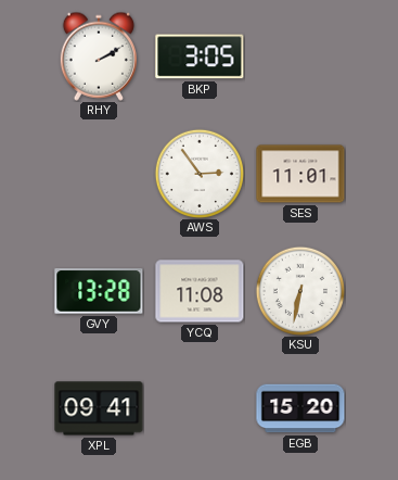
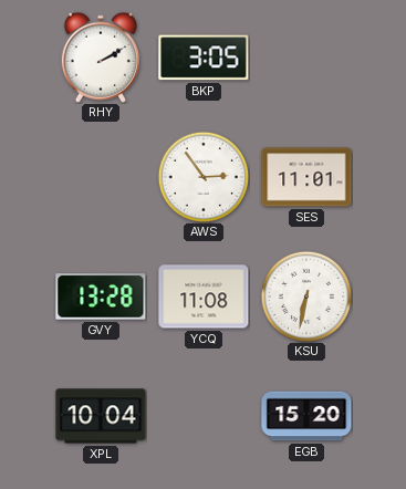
XPL: 09:41 -> 10:04
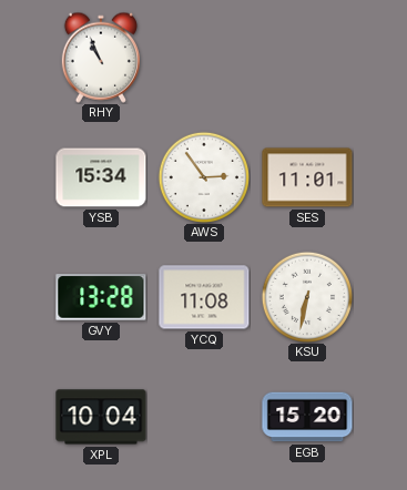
RHY: 2:10 -> 10:56
BKP: 3:05 -> none
YSB: none -> 15:34
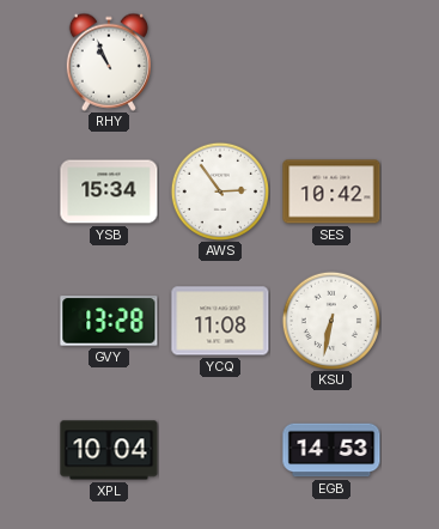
SES: 11:01 -> 10:42
EGB: 15:20 -> 14:53
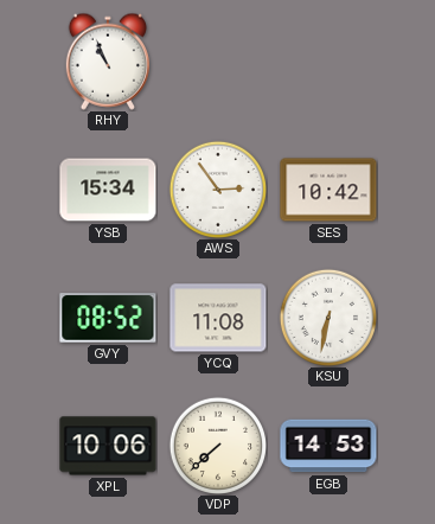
GVY: 13:28 -> 08:52
XPL: 10:04 -> 10:06
VDP: none -> 7:38
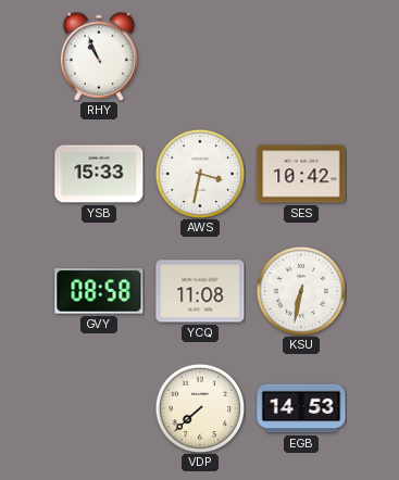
YSB: 15:34 -> 15:33
AWS: 2:54 -> 3:32
GVY: 08:52 -> 08:58
XPL: 10:06 -> none
